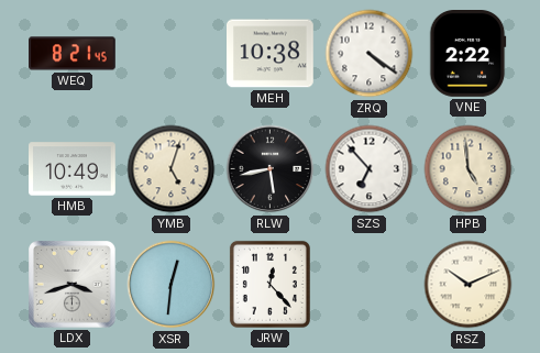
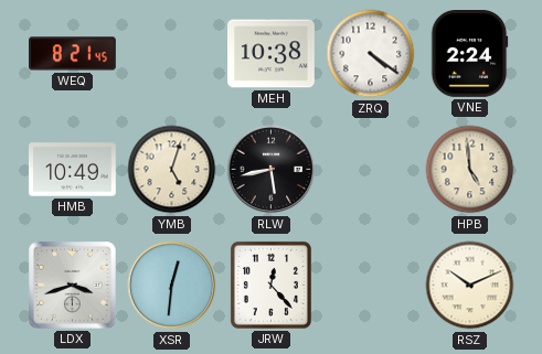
VNE: 2:22 -> 2:24
SZS: 6:53 -> none
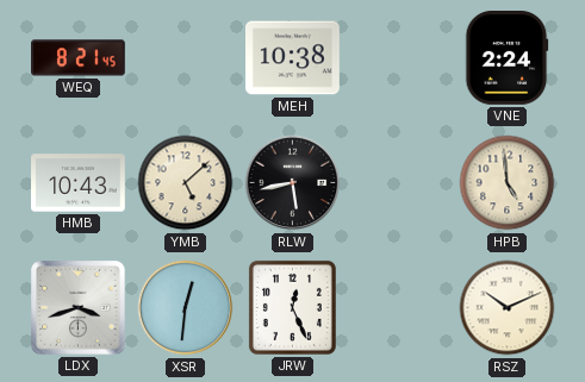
ZRQ: 4:21 -> none
HMB: 10:49 -> 10:43
YMB: 5:03 -> 5:08
JRW: 12:23 -> 12:26
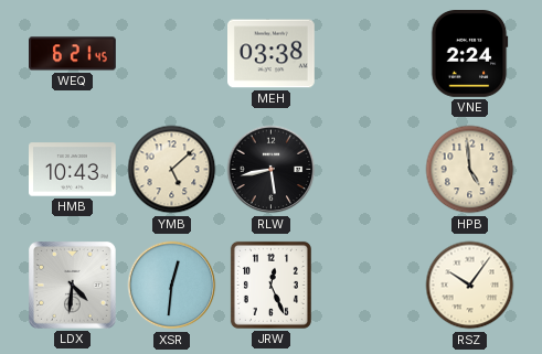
WEQ: 8:21 -> 6:21
MEH: 10:38 -> 03:38
LDX: 3:42 -> 4:31
RSZ: 10:11 -> 10:06
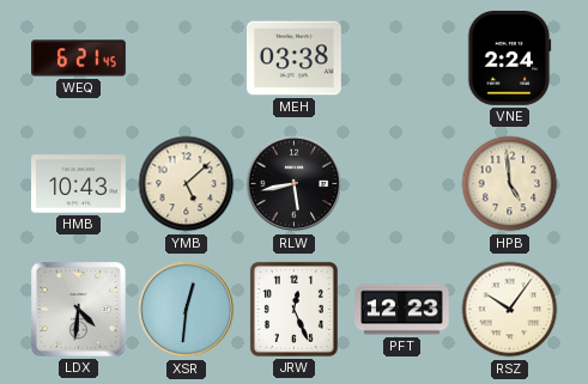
PFT: none -> 12:23
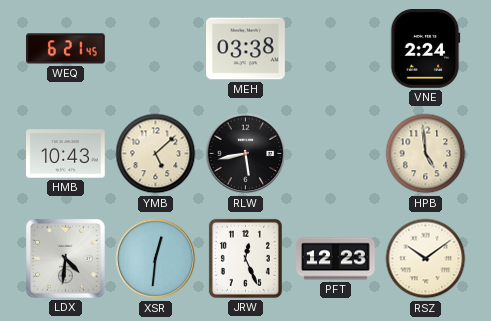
RSZ: 10:06 -> 10:09
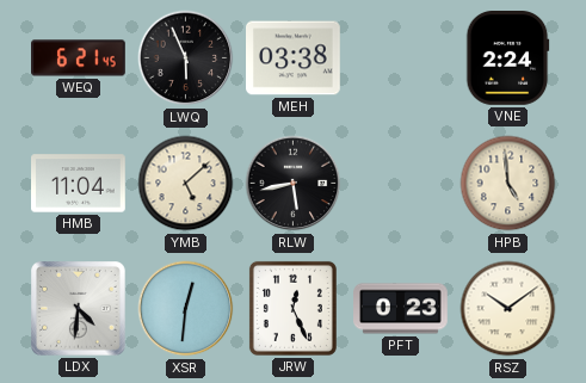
LWQ: none -> 5:56
HMB: 10:43 -> 11:04
PFT: 12:23 -> 0:23
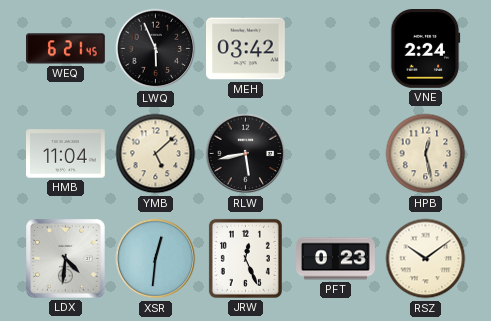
MEH: 03:38 -> 03:42
HPB: 4:59 -> 12:28
